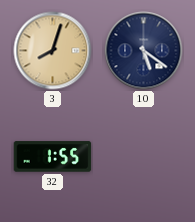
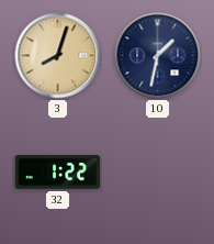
10: 5:21 -> 1:32
32: 1:55 -> 1:22
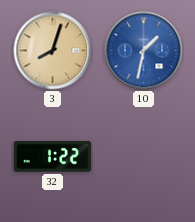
10 dial: navy -> blue
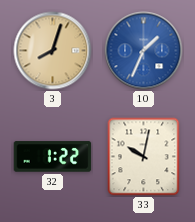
10: 1:32 -> 1:34
33: none -> 10:02
